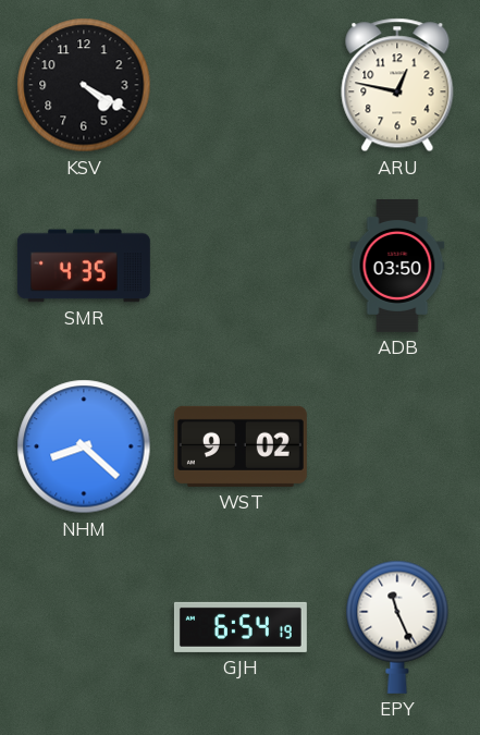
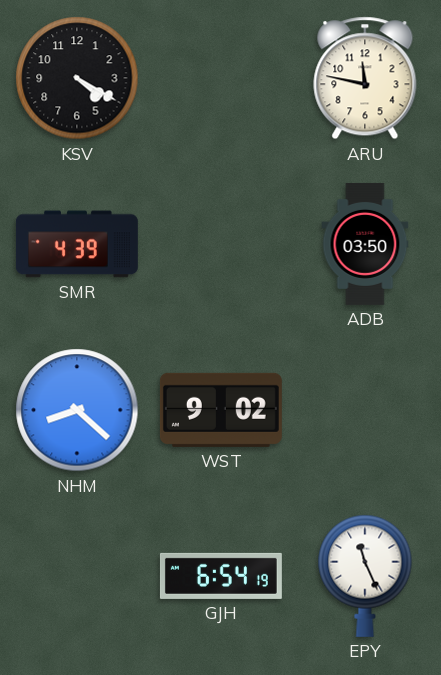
ARU: 12:47 -> 11:47
SMR: 4:35 -> 4:39
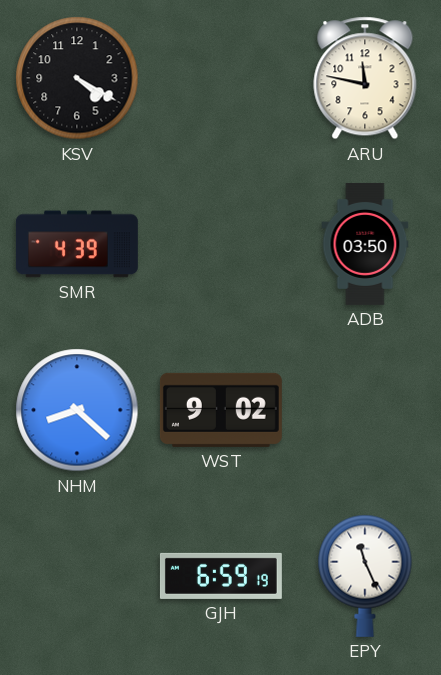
GJH: 6:54 -> 6:59
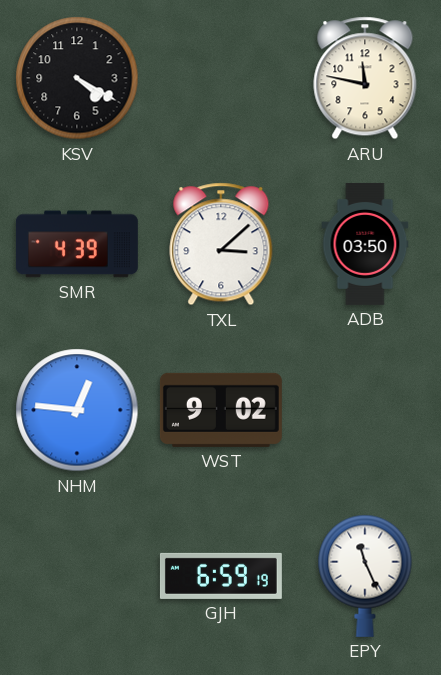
TXL: none -> 3:08
NHM: 8:22 -> 12:46
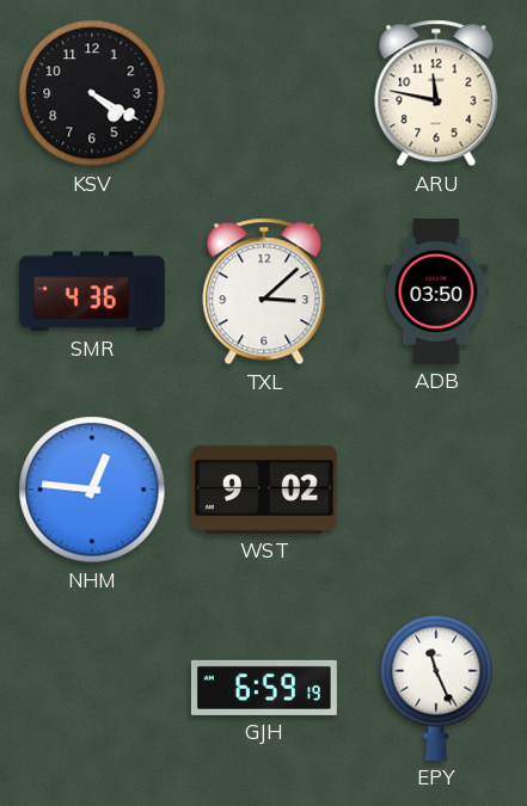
SMR: 4:39 -> 4:36
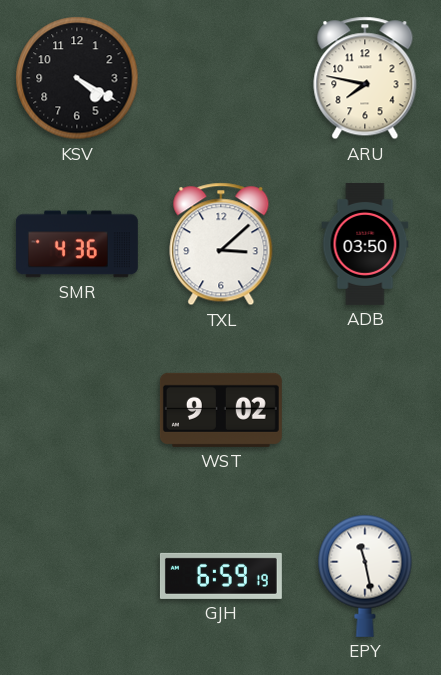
ARU: 11:47 -> 7:47
NHM: 12:46 -> none
EPY: 11:26 -> 11:28
